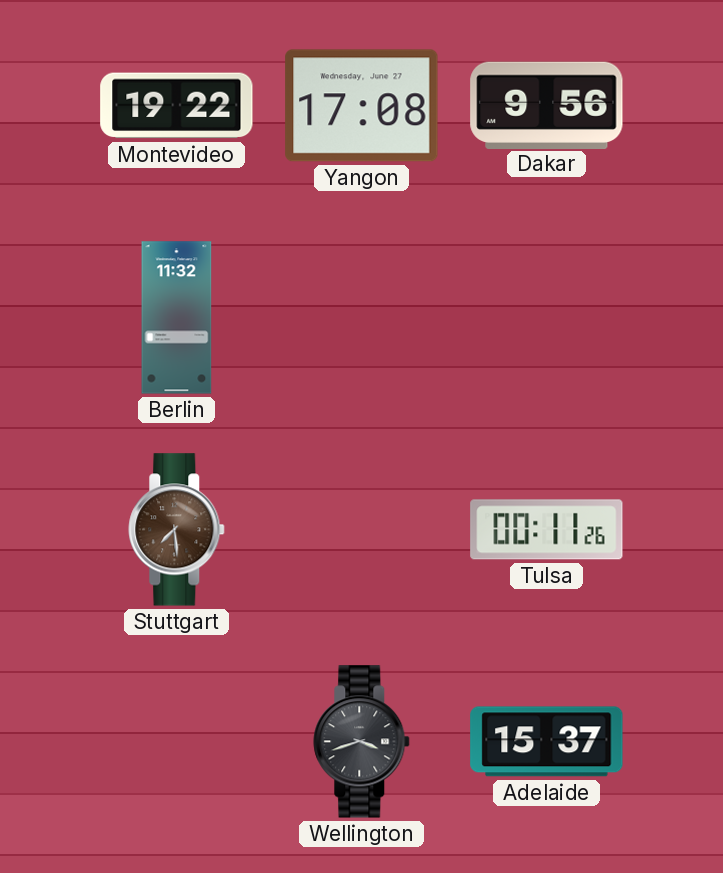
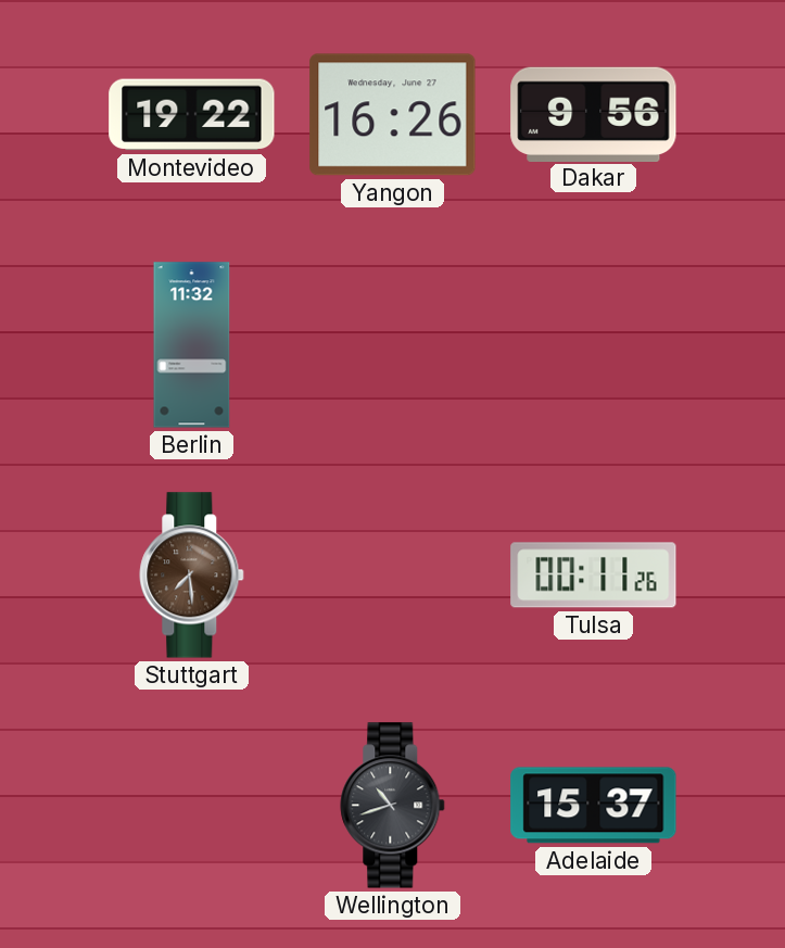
Yangon: 17:08 -> 16:26
Wellington: 3:42 -> 10:42
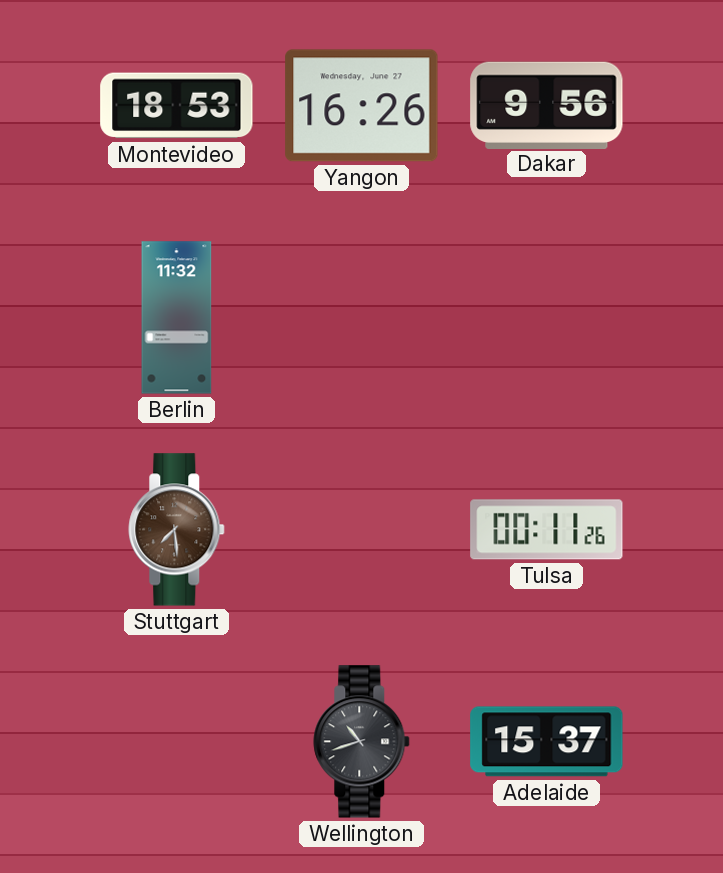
Montevideo: 19:22 -> 18:53
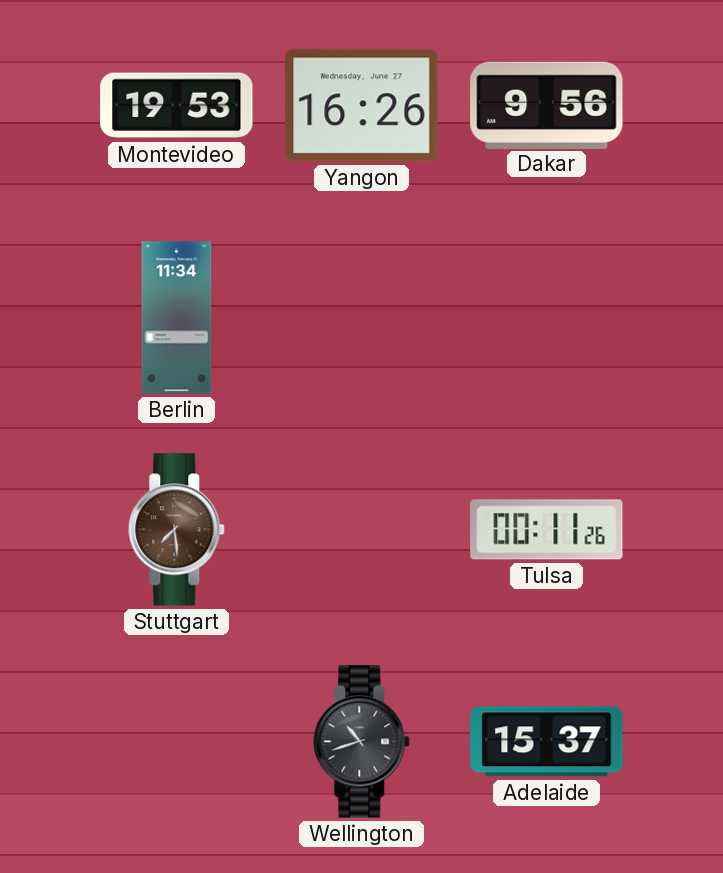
Montevideo: 18:53 -> 19:53
Berlin: 11:32 -> 11:34
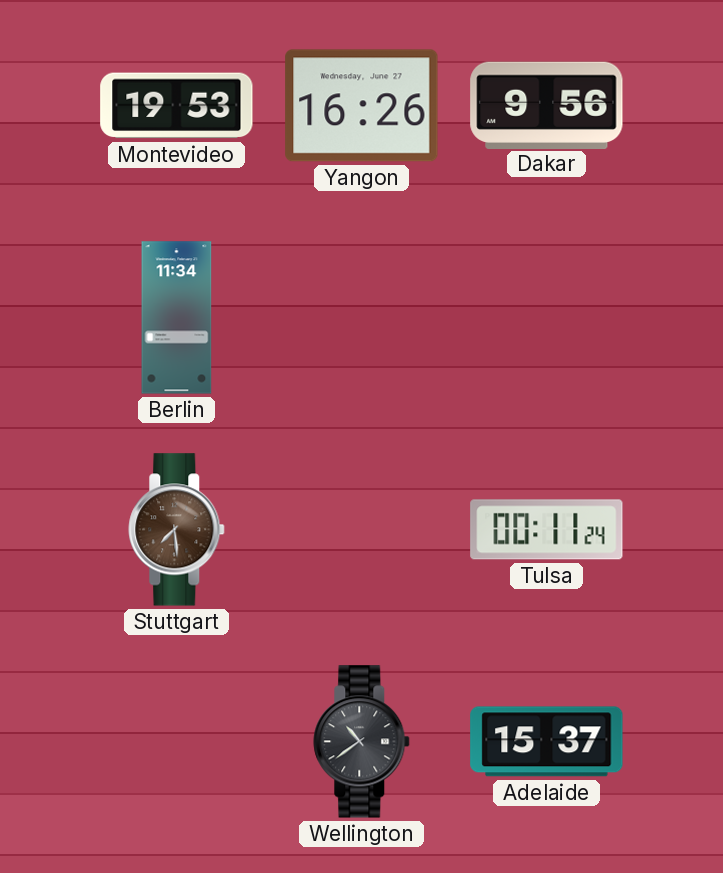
Tulsa: 00:11:26 -> 00:11:24
Wellington: 10:42 -> 10:39
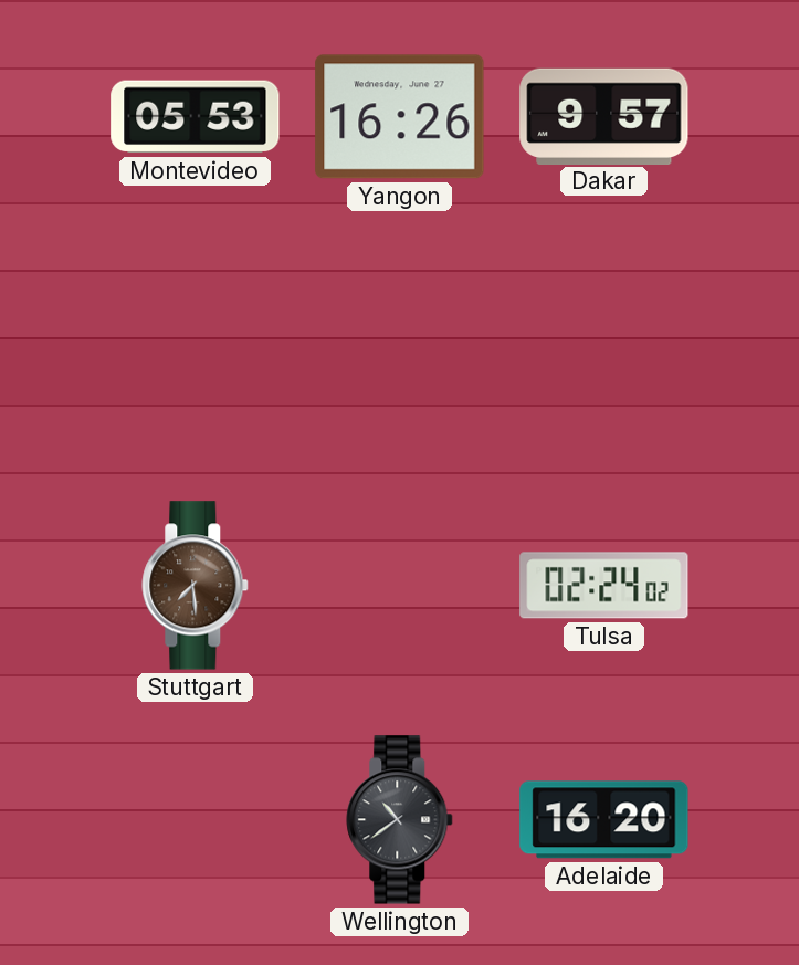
Montevideo: 19:53 -> 05:53
Dakar: 9:56 -> 9:57
Berlin: 11:34 -> none
Tulsa: 00:11 -> 02:24
Adelaide: 15:37 -> 16:20
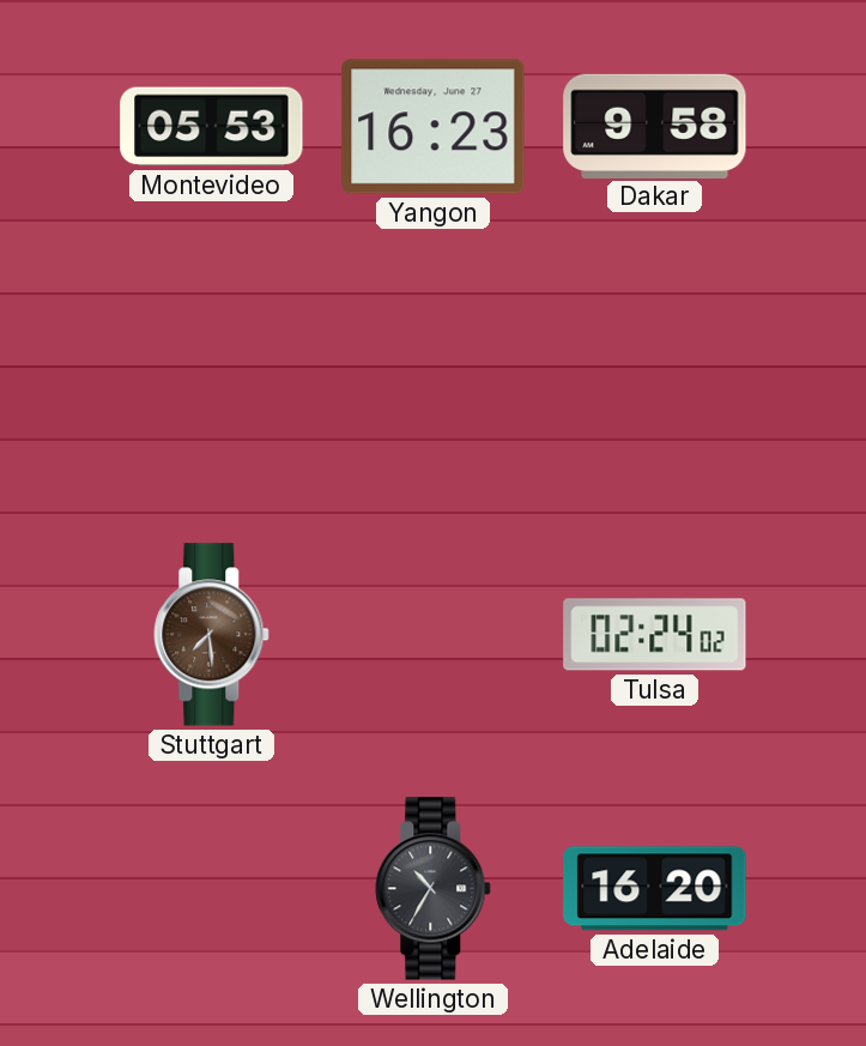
Yangon: 16:26 -> 16:23
Dakar: 9:57 -> 9:58
Wellington: 10:39 -> 10:35
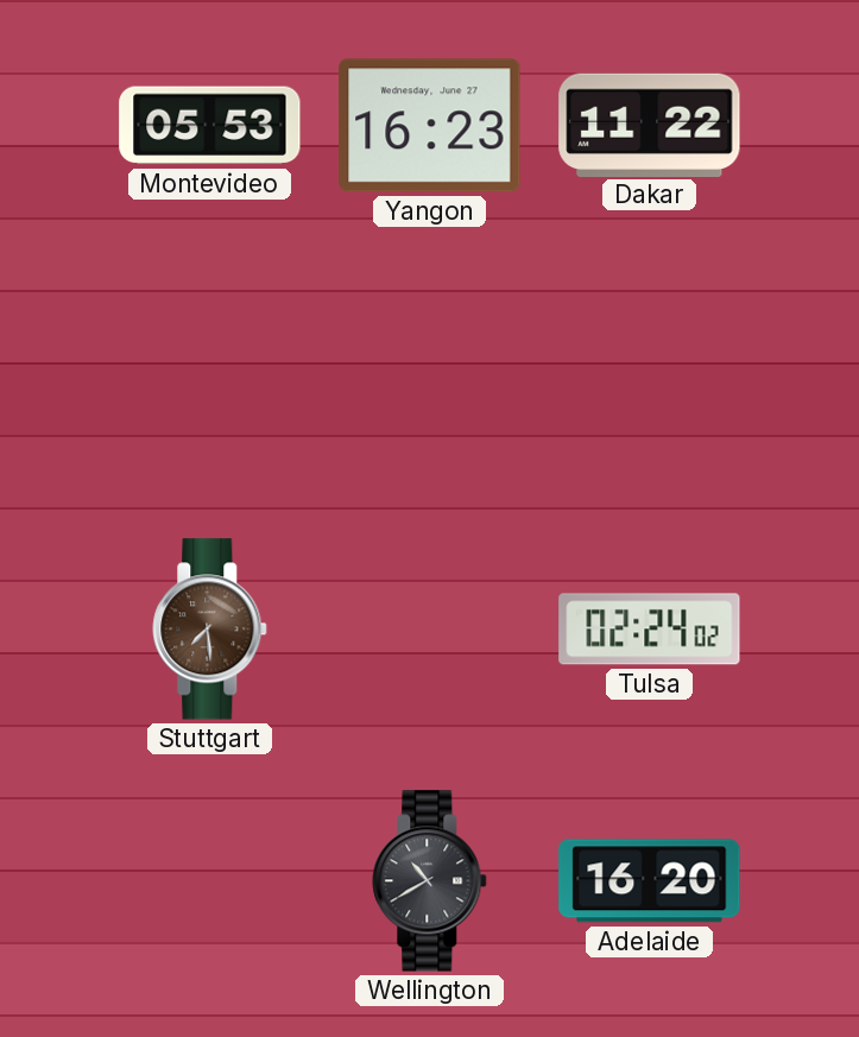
Dakar: 9:58 -> 11:22
Wellington: 10:35 -> 10:40
